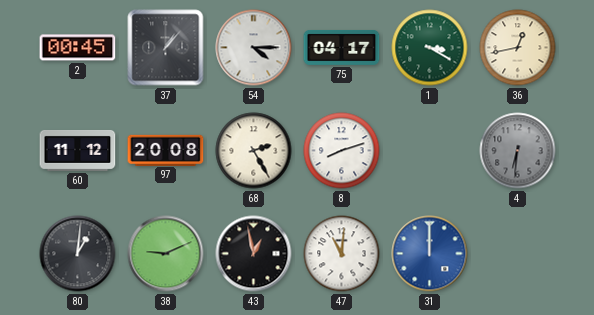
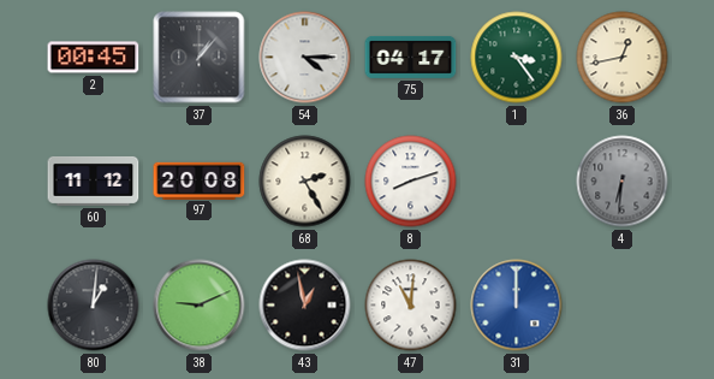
1: 3:20 -> 3:24
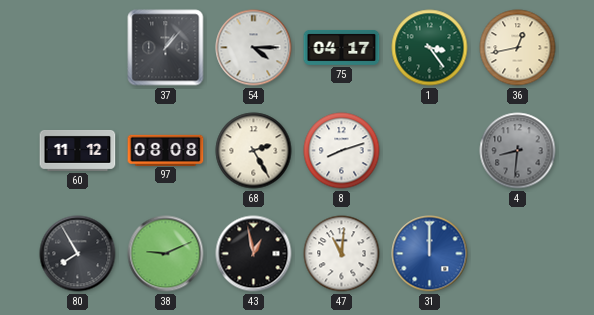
2: 00:45 -> none
97: 20:08 -> 08:08
4: 6:31 -> 8:31
80: 1:01 -> 7:55
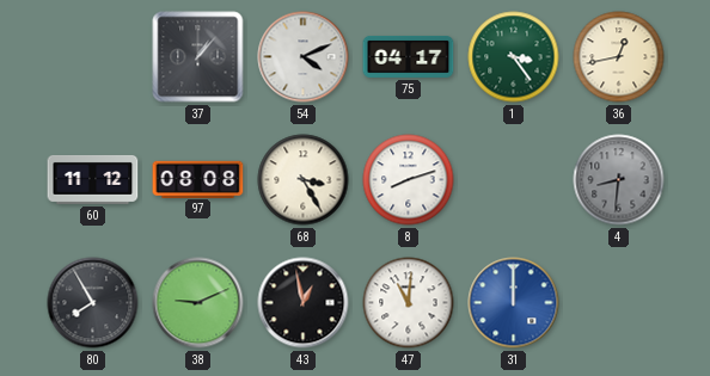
54: 4:15 -> 4:11
68: 2:25 -> 3:25
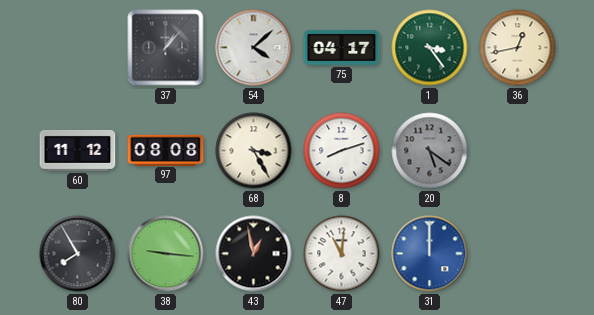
54: 4:11 -> 4:08
20: none -> 5:21
4: 8:31 -> none
38: 9:11 -> 9:16
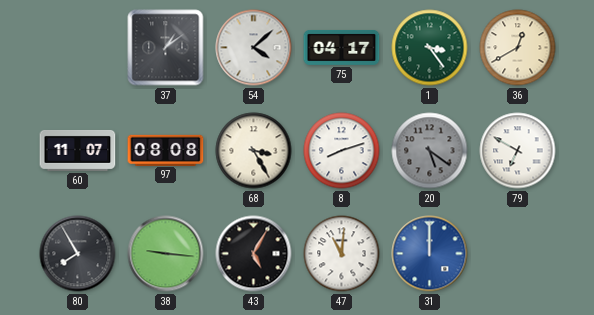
37: 1:07 -> 1:09
36: 12:43 -> 12:40
60: 11:12 -> 11:07
79: none -> 6:50
43: 12:58 -> 5:05
